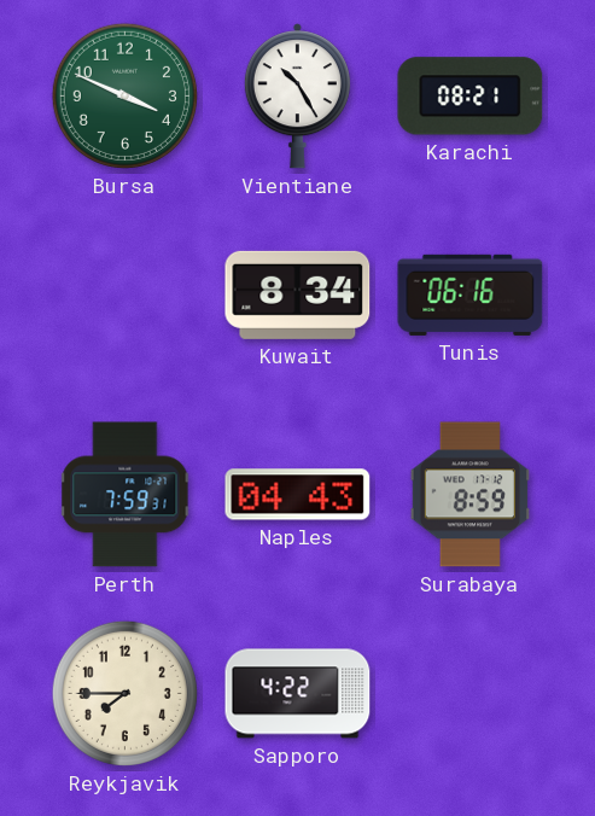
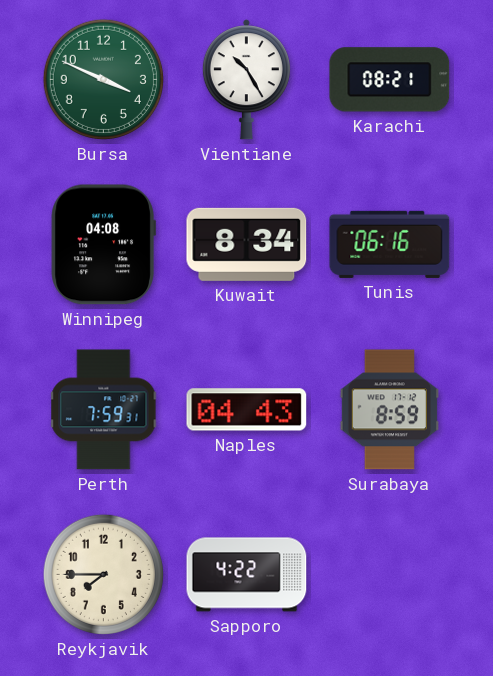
Winnipeg: none -> 04:08
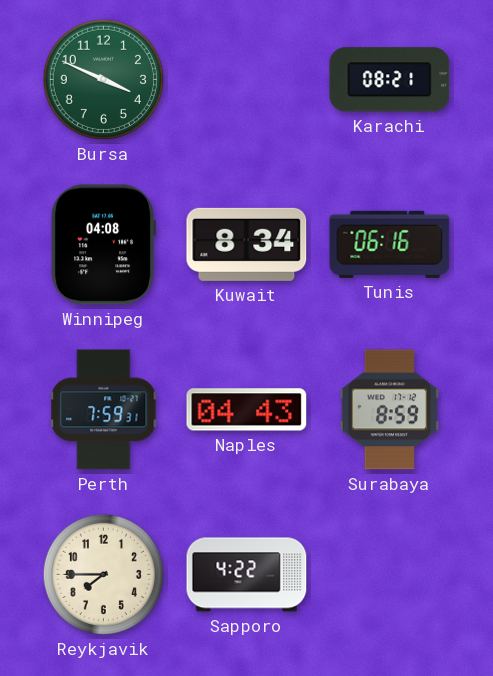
Vientiane: 10:25 -> none
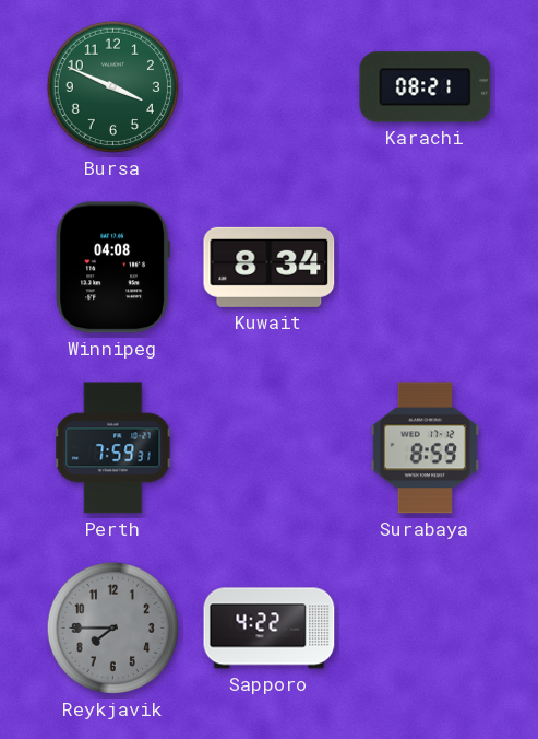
Tunis: 06:16 -> none
Naples: 04:43 -> none
Reykjavik dial: cream -> grey
